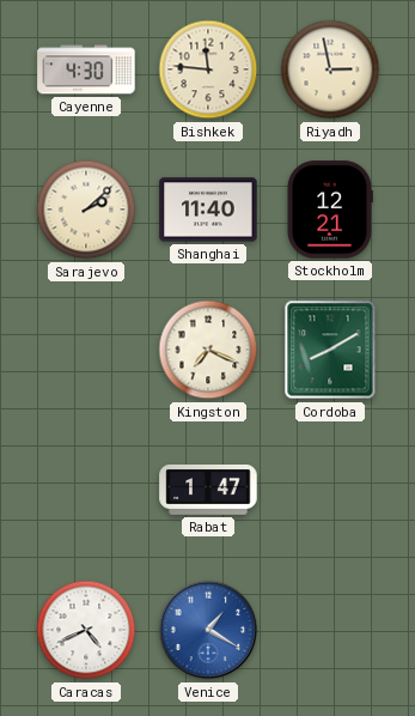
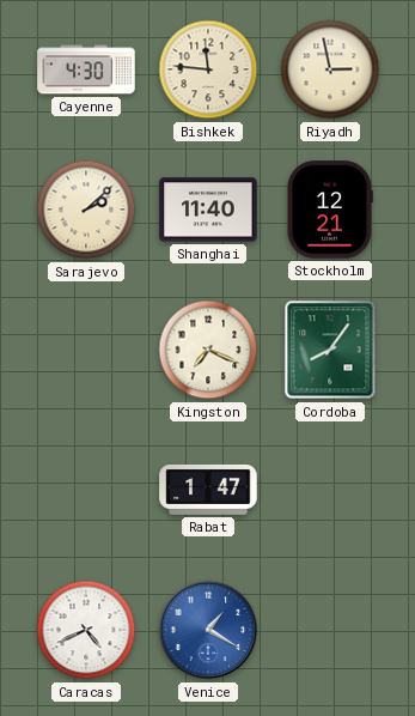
Cordoba: 8:10 -> 8:06
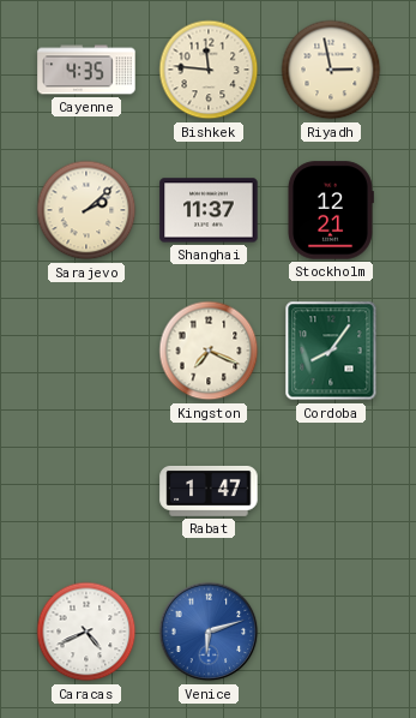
Cayenne: 4:30 -> 4:35
Shanghai: 11:40 -> 11:37
Venice: 1:20 -> 6:12
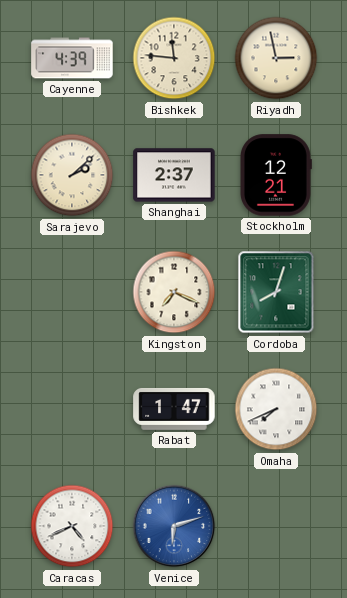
Cayenne: 4:35 -> 4:39
Shanghai: 11:37 -> 2:37
Cordoba: 8:06 -> 8:03
Omaha: none -> 7:41
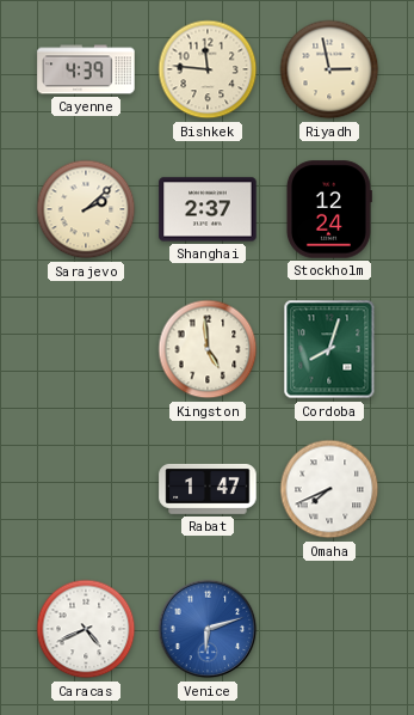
Stockholm: 12:21 -> 12:24
Kingston: 7:19 -> 4:59
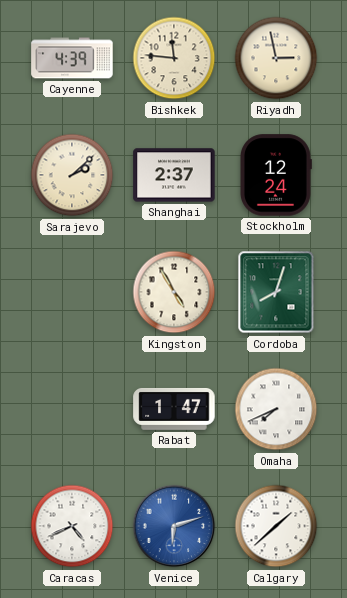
Kingston: 4:59 -> 4:55
Calgary: none -> 1:38
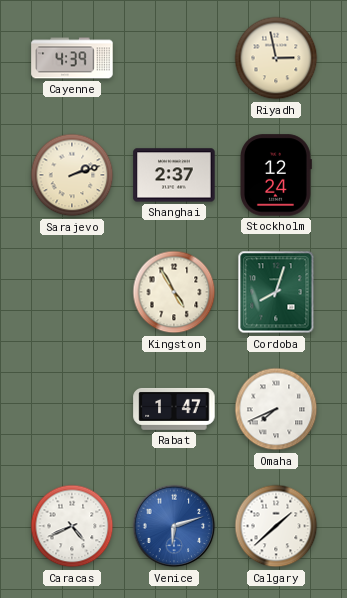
Bishkek: 11:46 -> none
Sarajevo: 2:08 -> 2:12
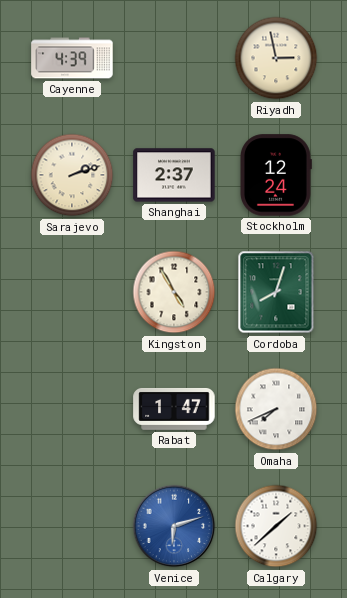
Caracas: 4:41 -> none
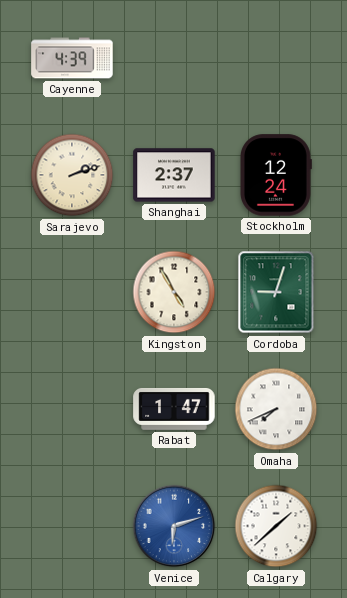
Riyadh: 2:58 -> none
Cordoba: 8:03 -> 9:03
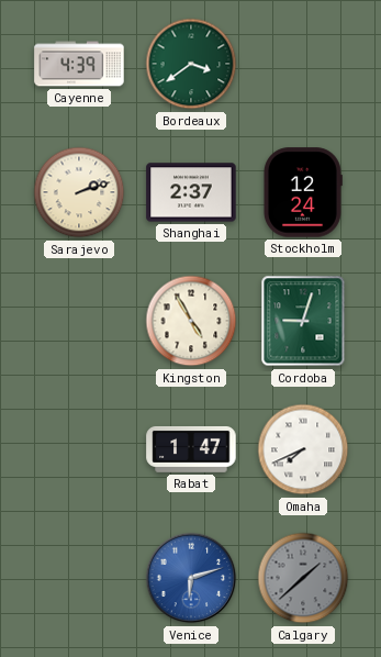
Bordeaux: none -> 3:39
Calgary dial: white -> grey
